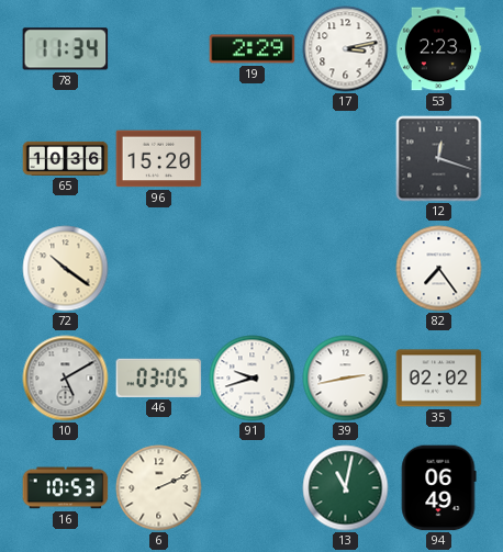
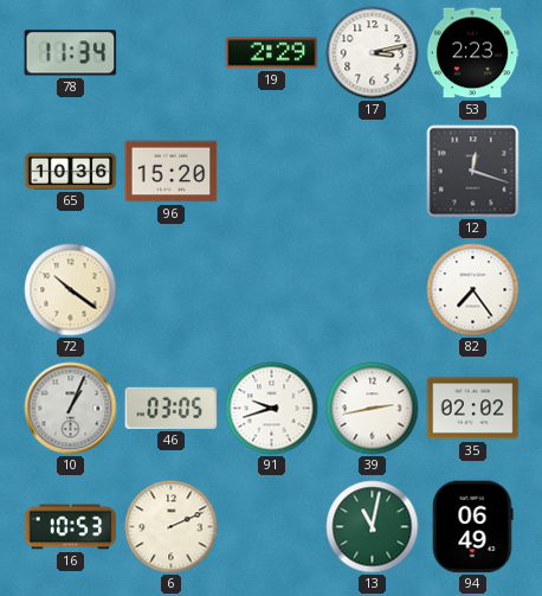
10: 5:10 -> 1:04
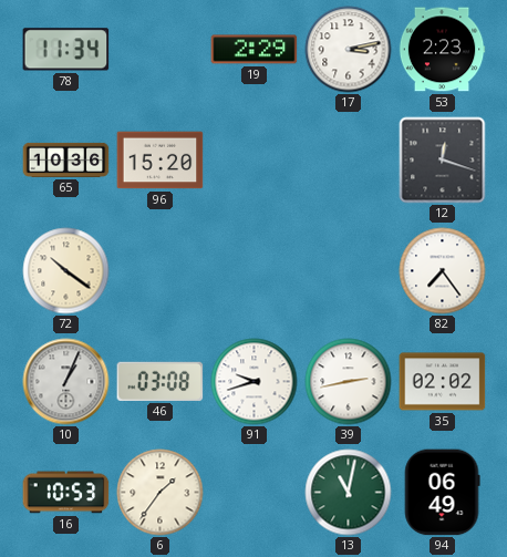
46: 03:05 -> 03:08
6: 2:11 -> 1:36
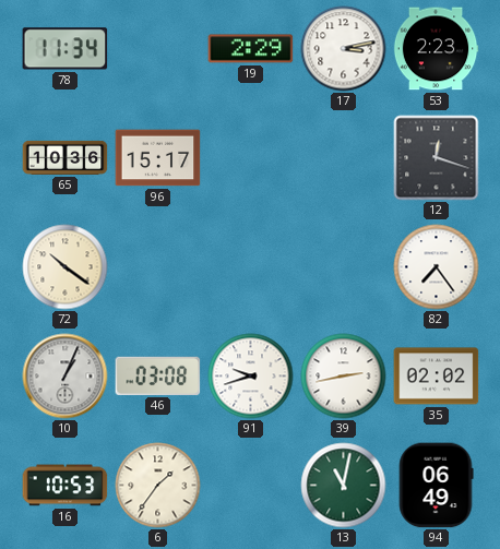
96: 15:20 -> 15:17
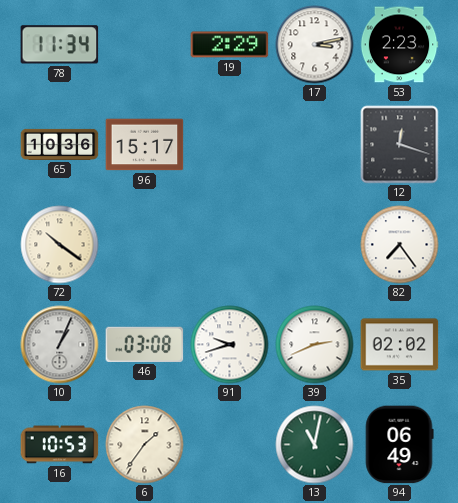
39: 2:43 -> 2:41
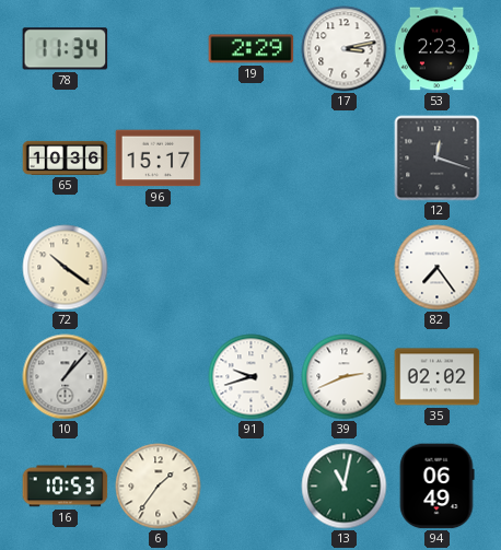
10: 1:04 -> 1:07
46: 03:08 -> none
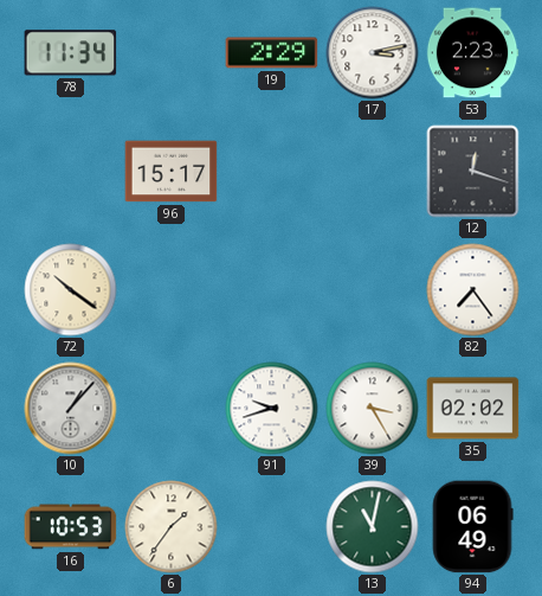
65: 10:36 -> none
39: 2:41 -> 3:25
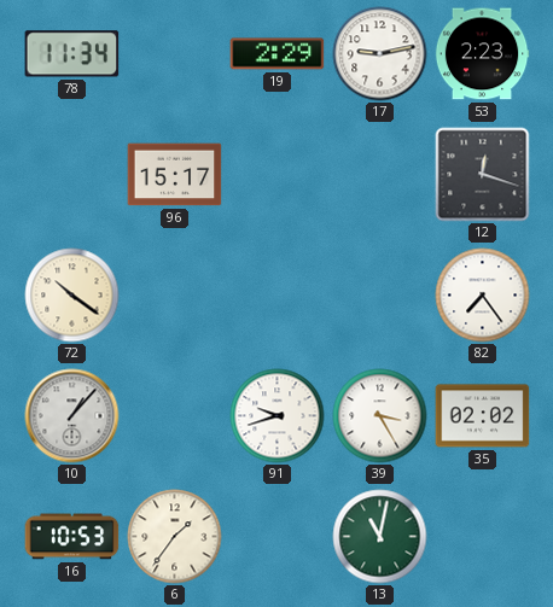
17: 3:13 -> 9:13
94: 06:49 -> none
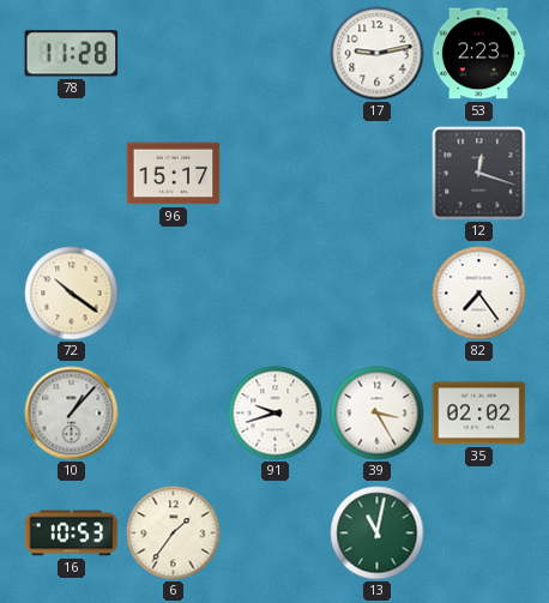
78: 11:34 -> 11:28
19: 2:29 -> none
